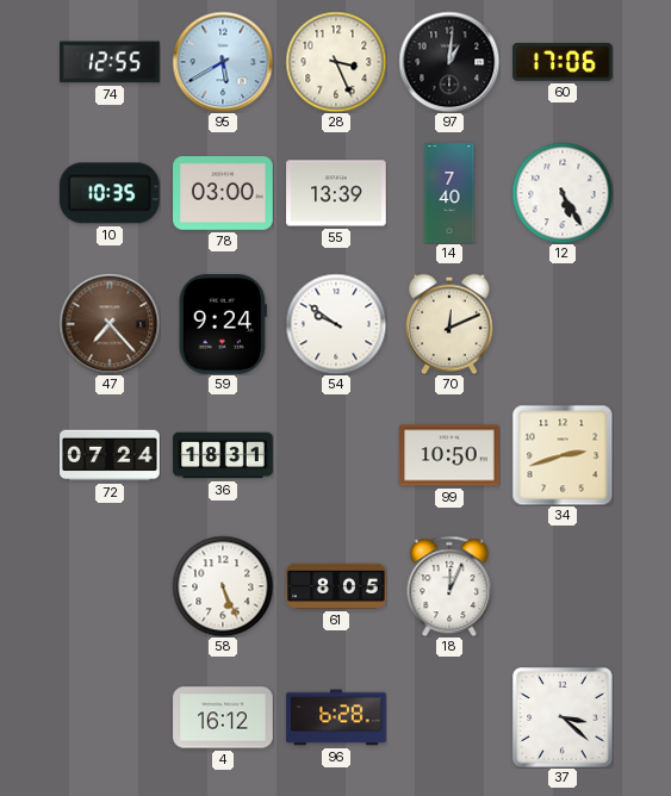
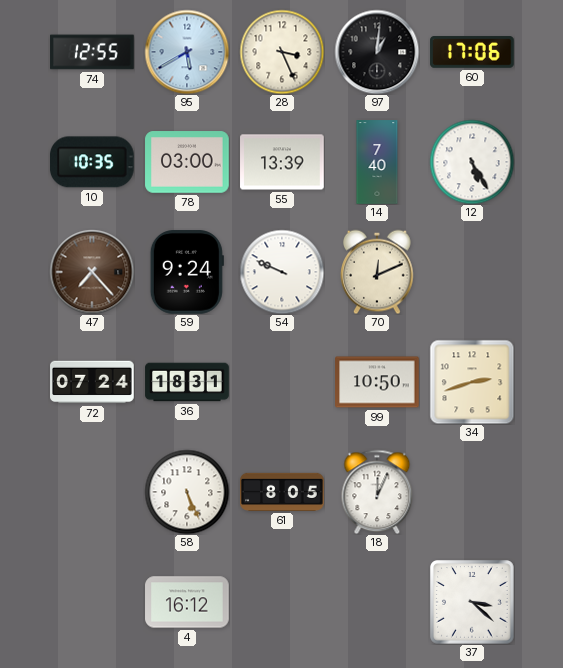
54: 9:51 -> 9:49
96: 6:28 -> none
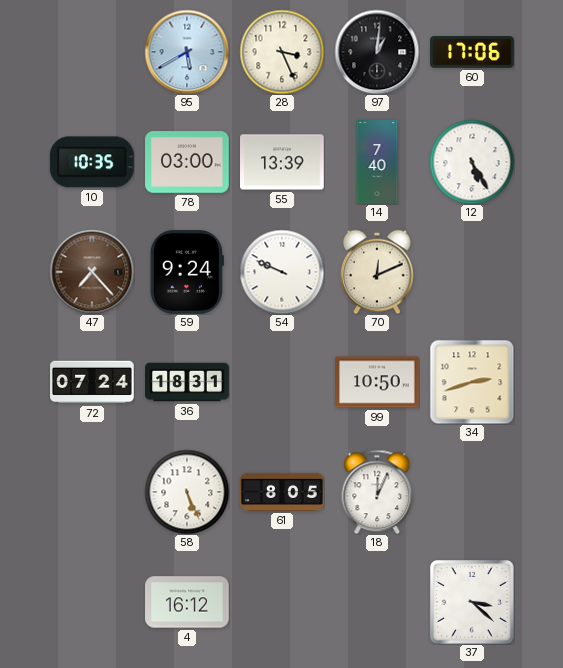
74: 12:55 -> none
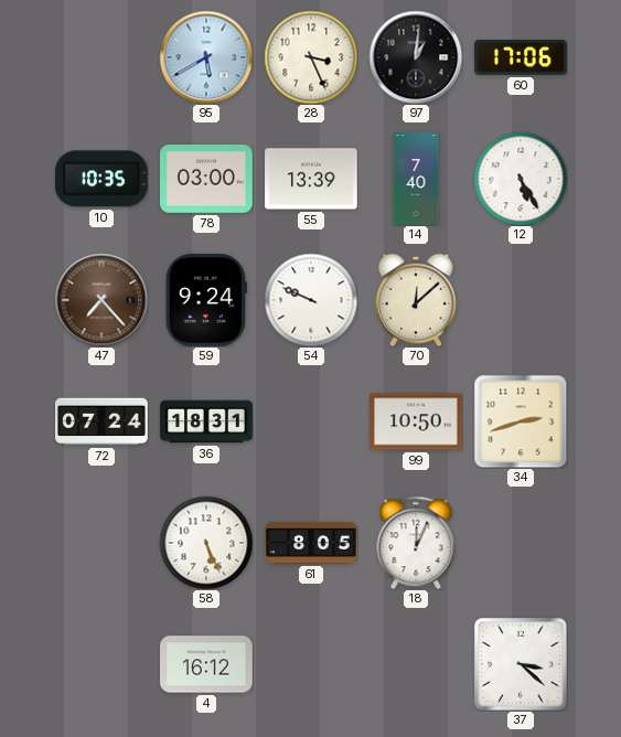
70: 12:11 -> 12:08
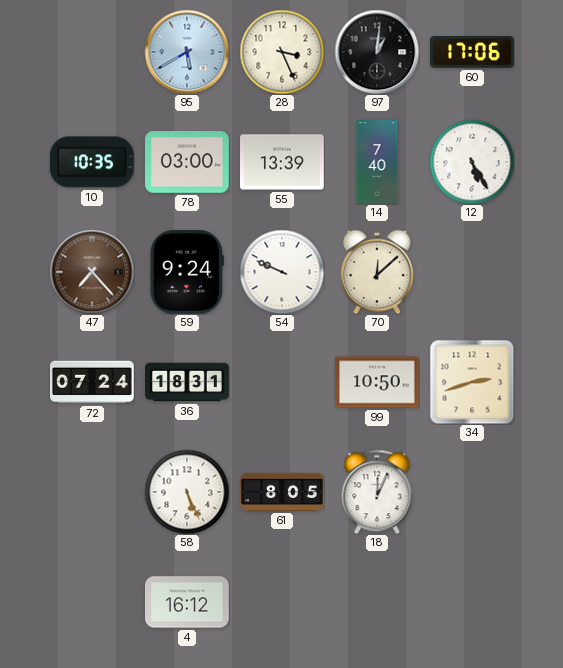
37: 3:22 -> none
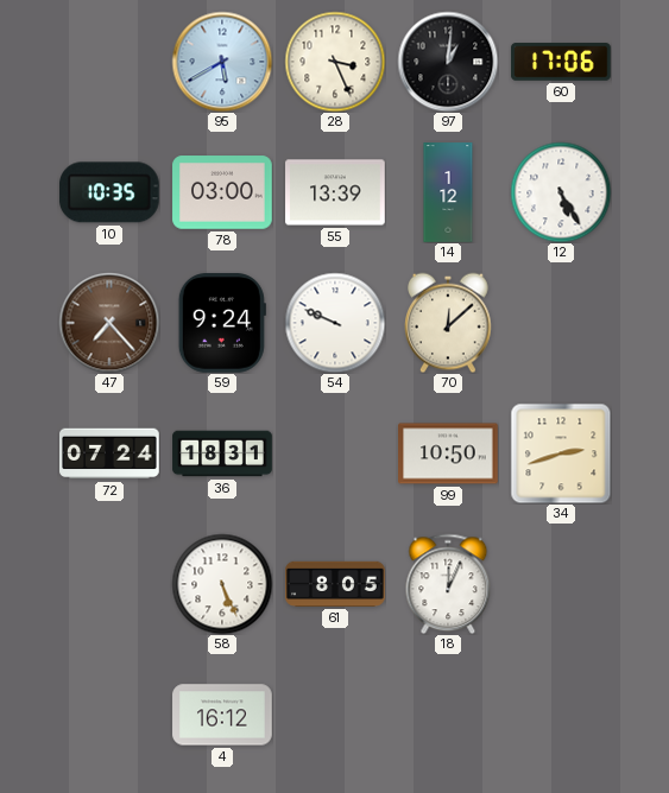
14: 7:40 -> 1:12
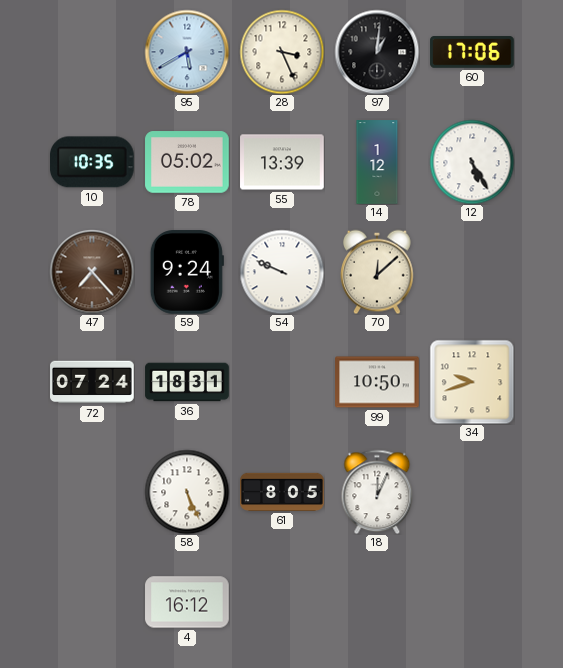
78: 03:00 -> 05:02
34: 2:42 -> 9:42
